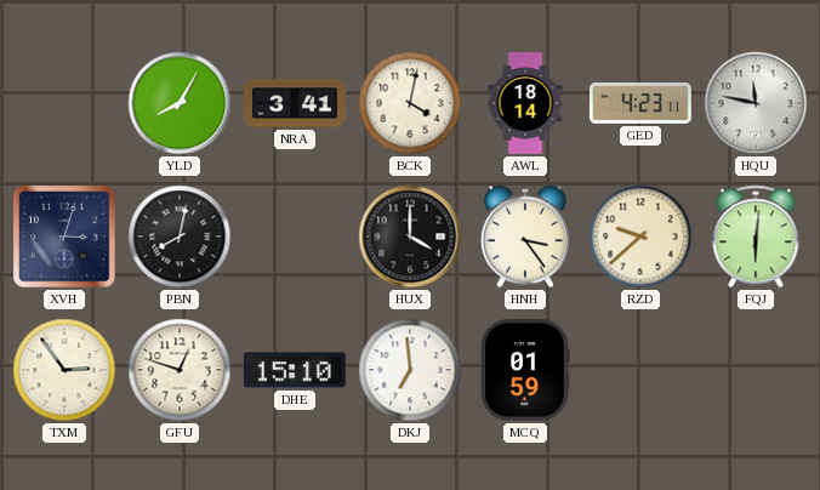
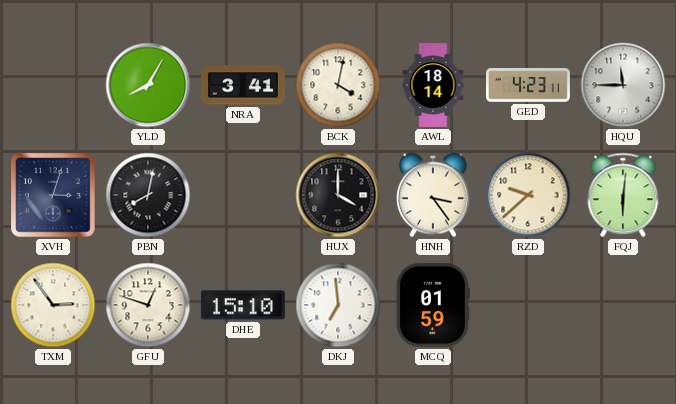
HQU: 11:47 -> 11:45
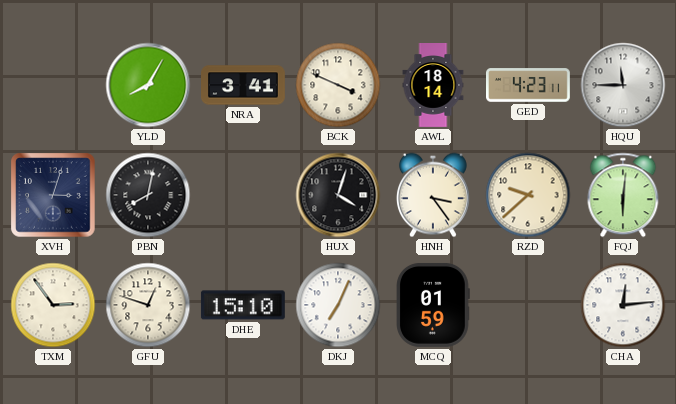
BCK: 4:02 -> 3:49
HUX: 4:00 -> 4:03
DKJ: 6:59 -> 7:04
CHA: none -> 12:14
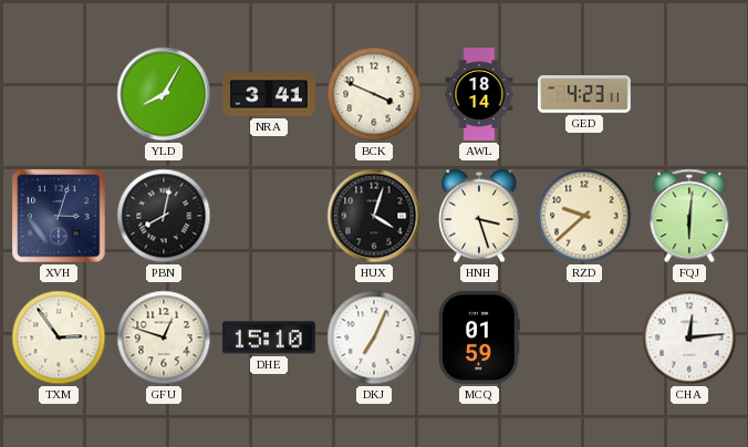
HQU: 11:45 -> none
HNH: 3:24 -> 3:27
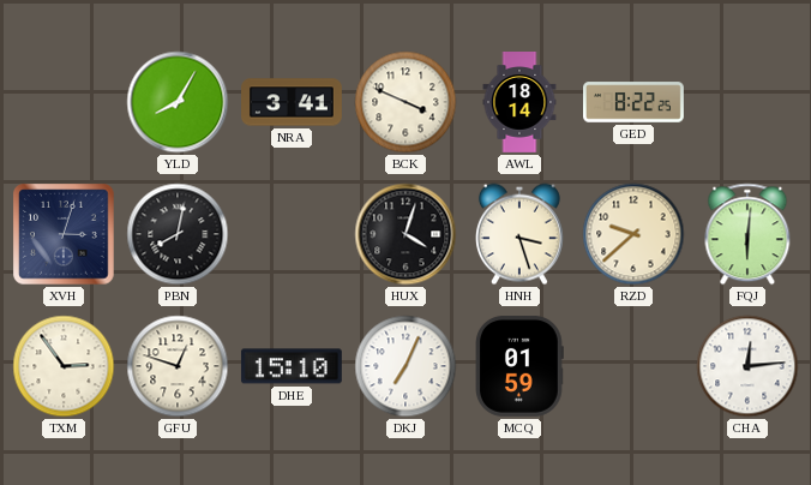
GED: 4:23 -> 8:22
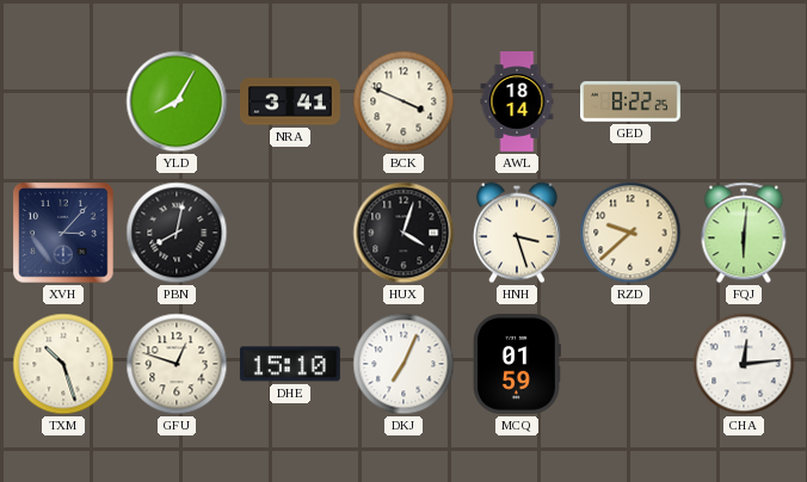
XVH: 3:03 -> 3:07
TXM: 2:54 -> 10:27
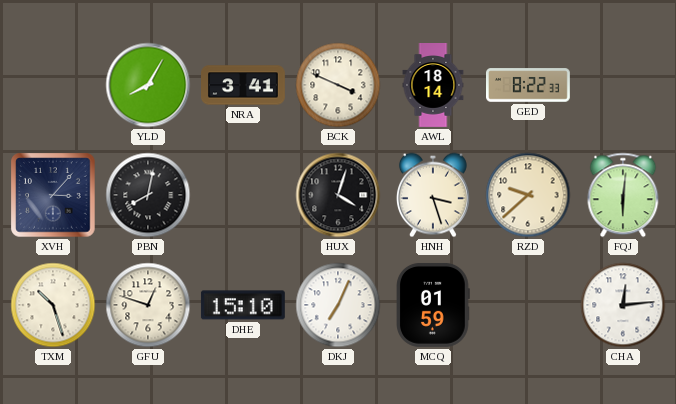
GED: 8:22:25 -> 8:22:33
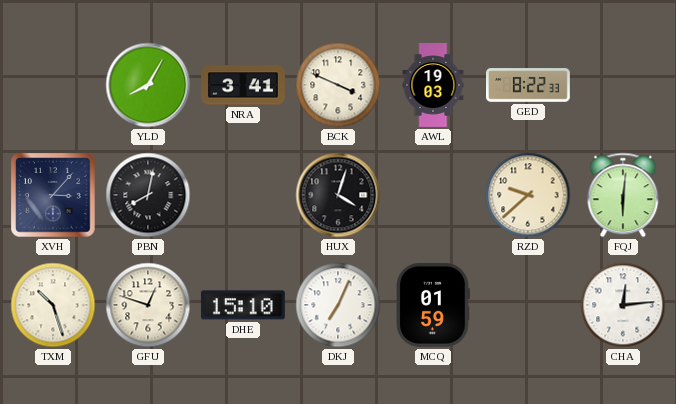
AWL: 18:14 -> 19:03
HNH: 3:27 -> none
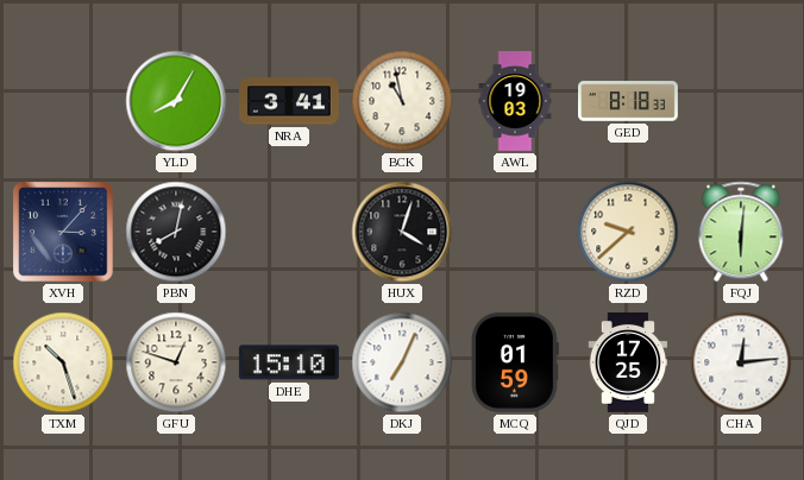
BCK: 3:49 -> 10:58
GED: 8:22 -> 8:18
QJD: none -> 17:25
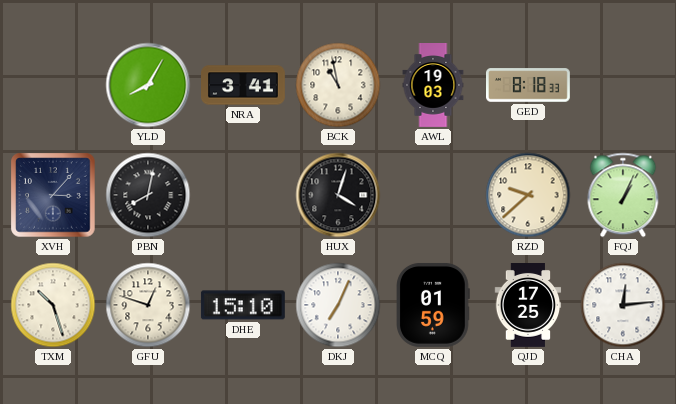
FQJ: 6:01 -> 1:04
